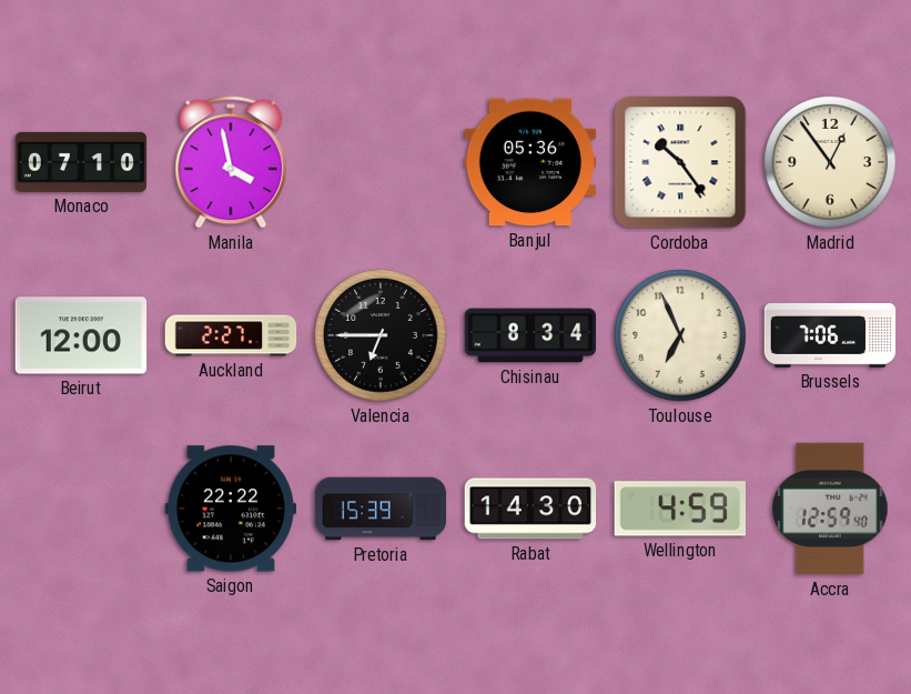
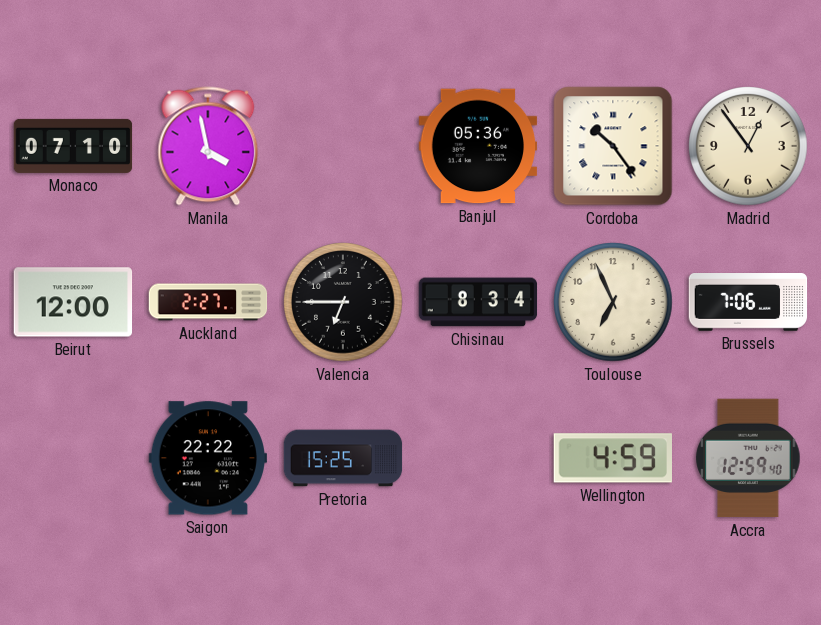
Pretoria: 15:39 -> 15:25
Rabat: 14:30 -> none
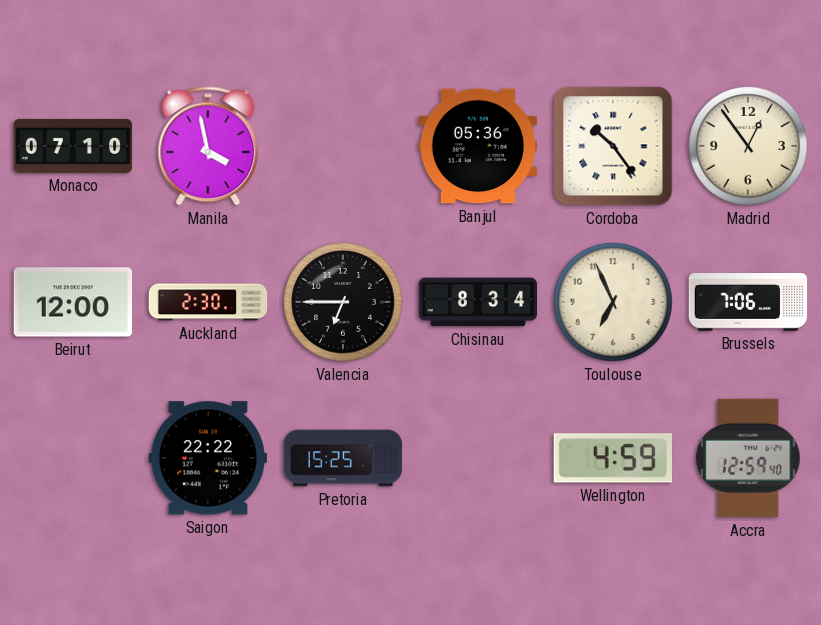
Auckland: 2:27 -> 2:30
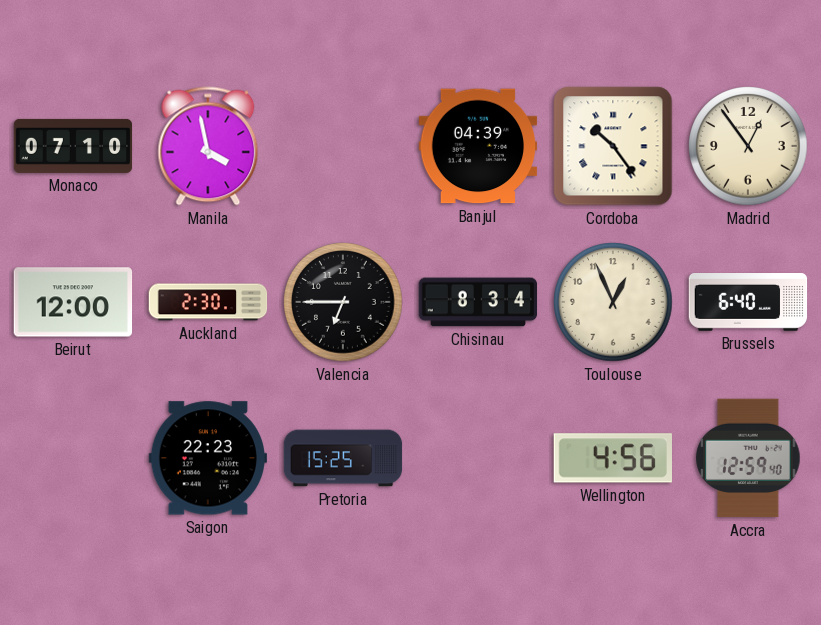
Banjul: 05:36 -> 04:39
Toulouse: 6:56 -> 12:56
Brussels: 7:06 -> 6:40
Saigon: 22:22 -> 22:23
Wellington: 4:59 -> 4:56
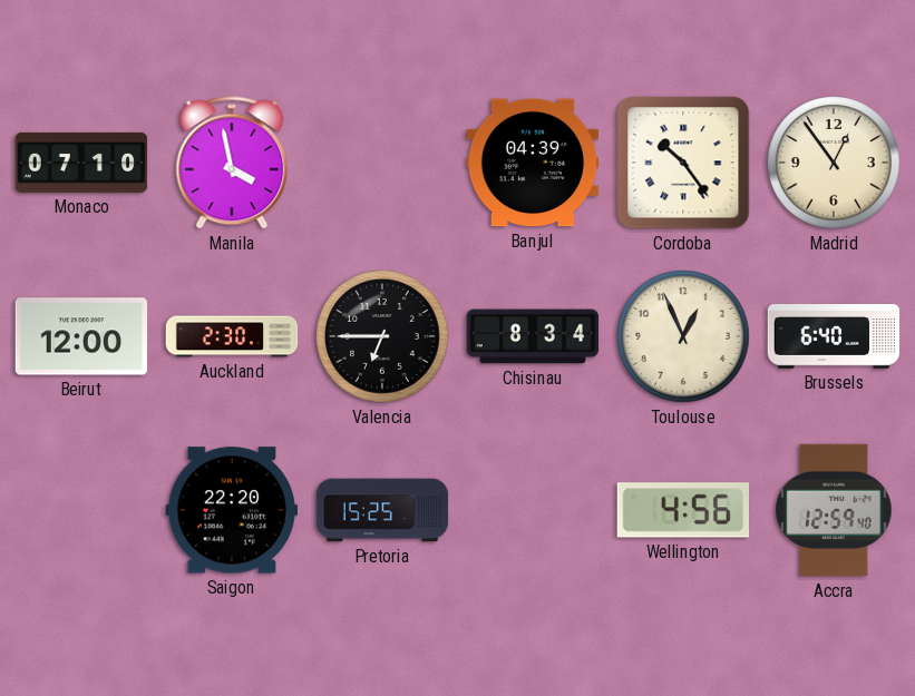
Saigon: 22:23 -> 22:20
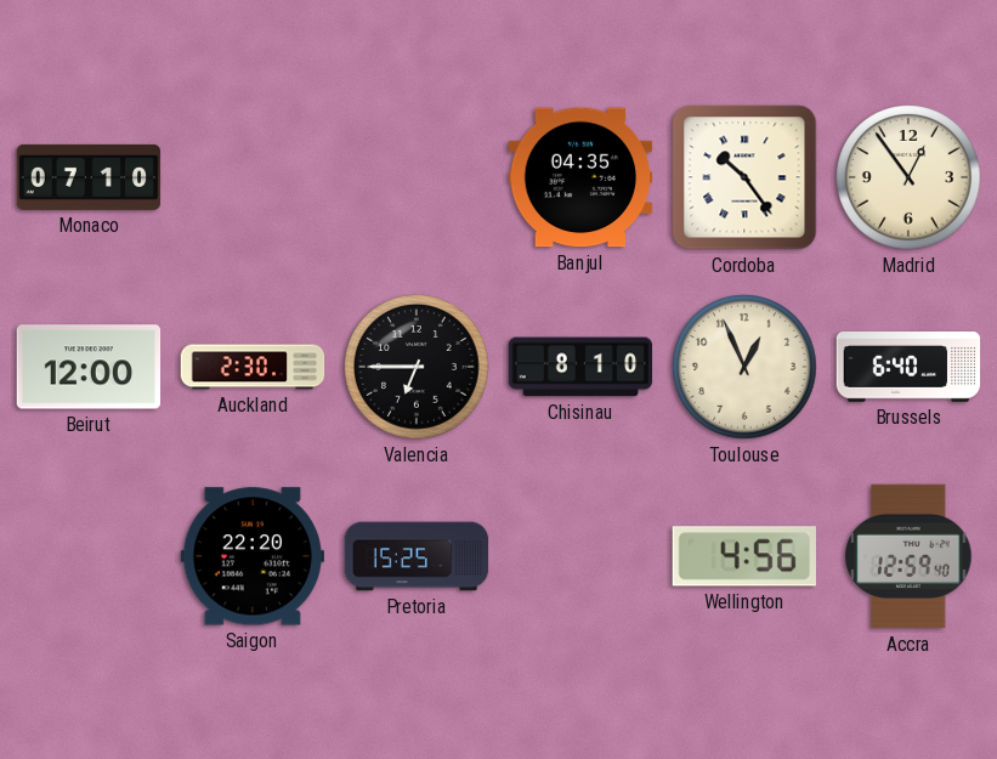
Manila: 3:58 -> none
Banjul: 04:39 -> 04:35
Chisinau: 8:34 -> 8:10
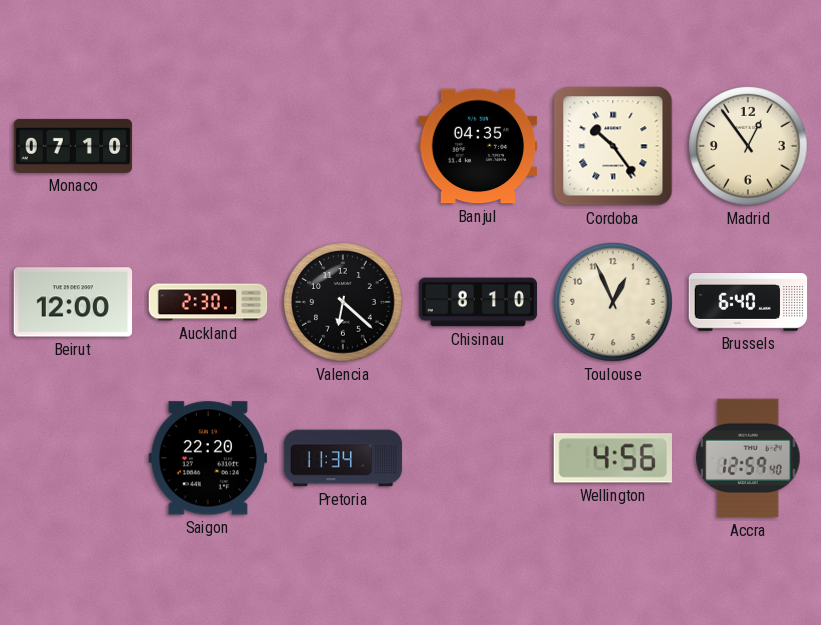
Valencia: 6:45 -> 6:22
Pretoria: 15:25 -> 11:34
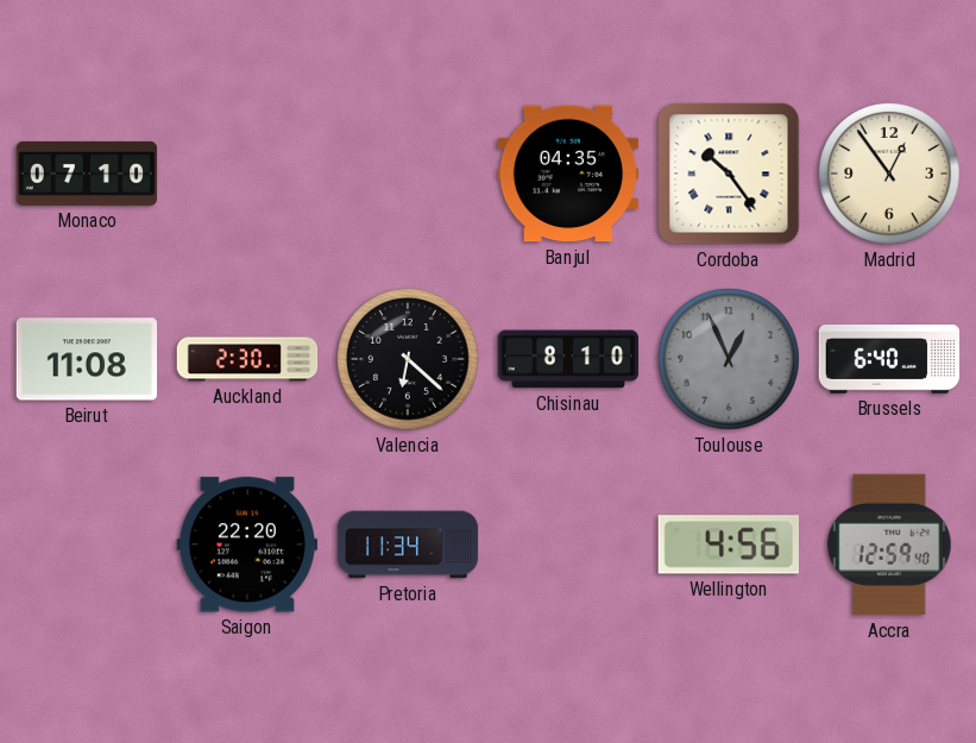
Beirut: 12:00 -> 11:08
Toulouse dial: cream -> grey
